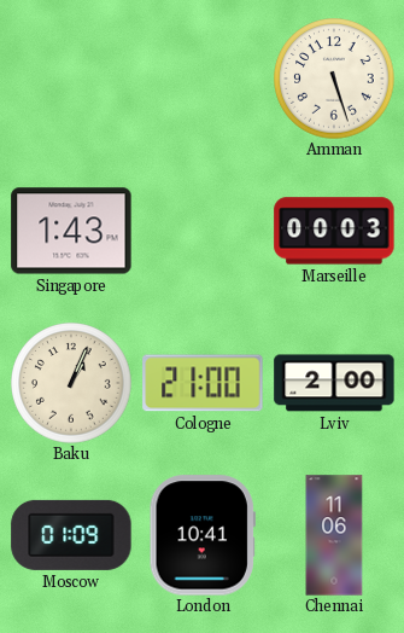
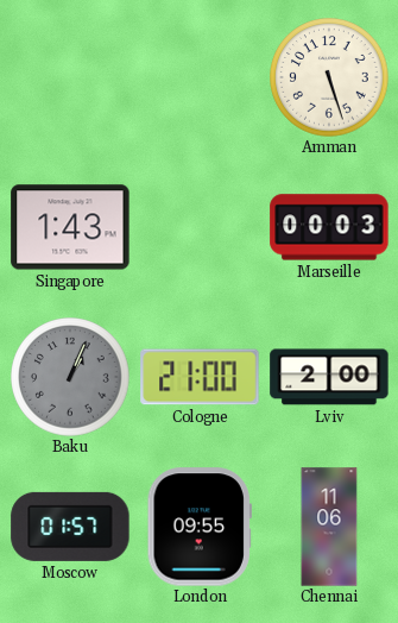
Baku dial: cream -> grey
Moscow: 01:09 -> 01:57
London: 10:41 -> 09:55
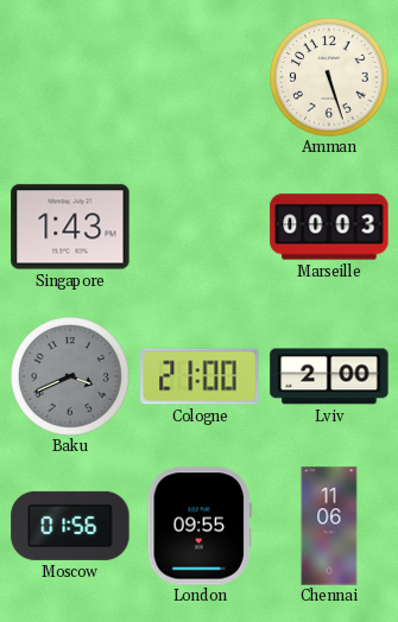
Baku: 1:04 -> 3:41
Moscow: 01:57 -> 01:56
